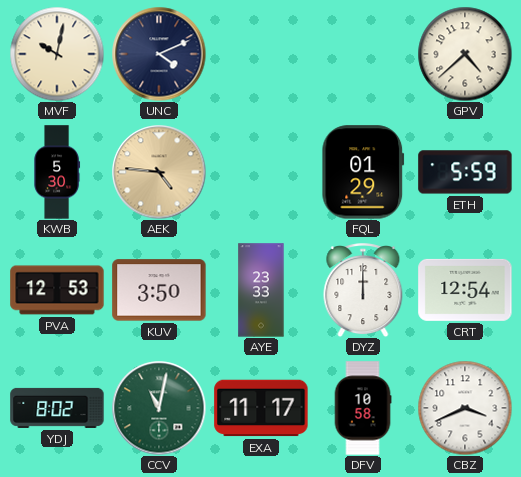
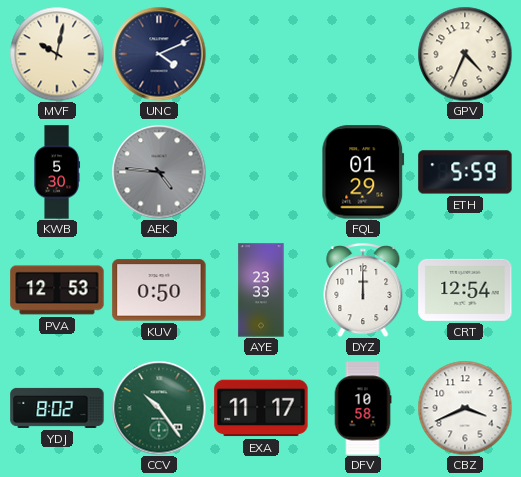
GPV: 4:38 -> 4:34
AEK dial: champagne -> grey
KUV: 3:50 -> 0:50
CCV: 11:02 -> 10:24
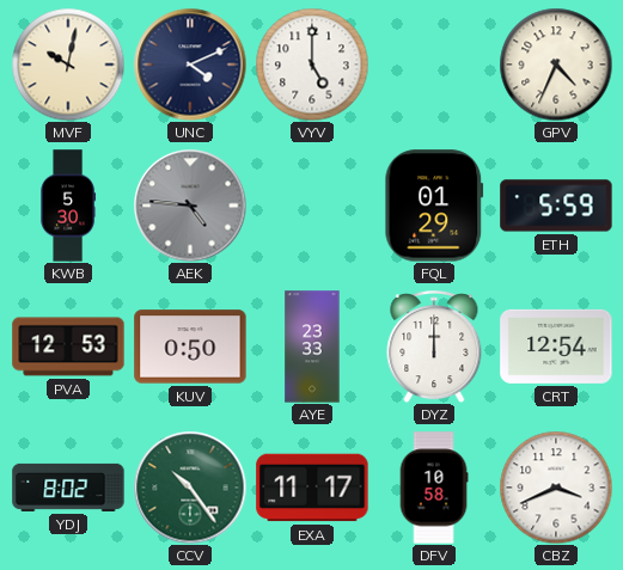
VYV: none -> 5:00
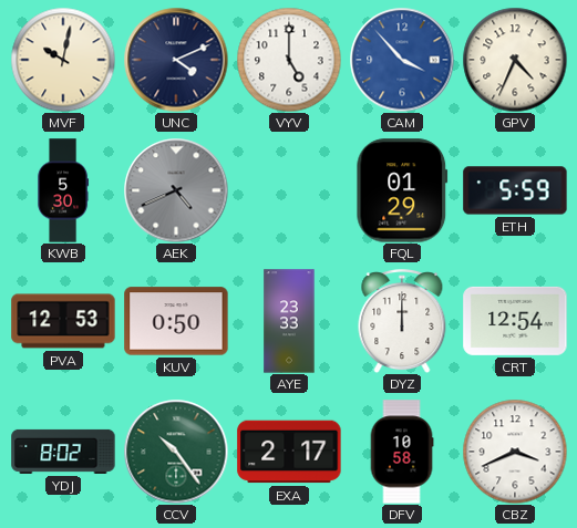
CAM: none -> 3:53
AEK: 4:46 -> 4:41
EXA: 11:17 -> 2:17
